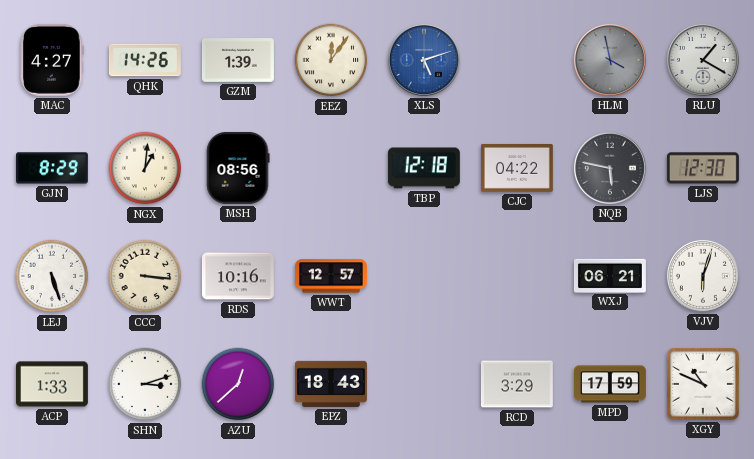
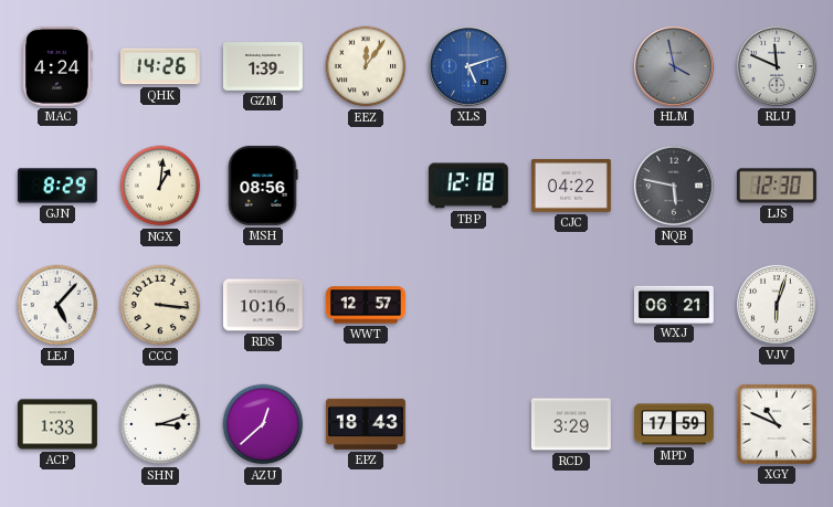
MAC: 4:27 -> 4:24
RLU: 1:20 -> 11:49
LEJ: 5:27 -> 5:07
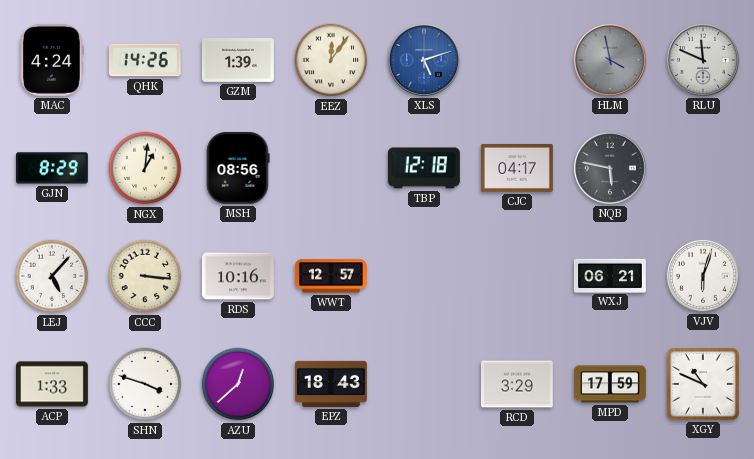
CJC: 04:22 -> 04:17
LJS: 12:30 -> none
SHN: 3:12 -> 3:48
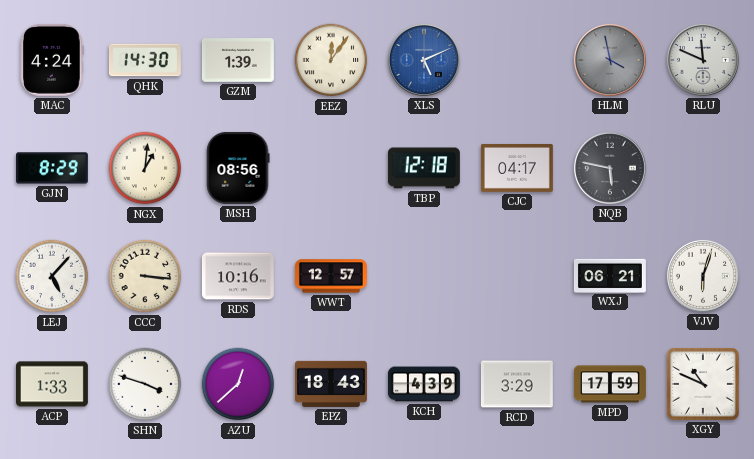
QHK: 14:26 -> 14:30
XLS: 5:12 -> 5:11
KCH: none -> 4:39
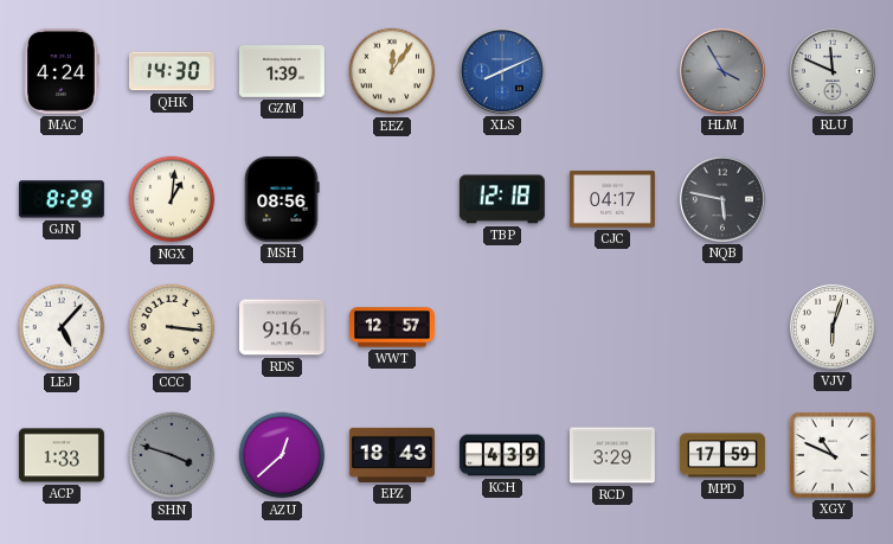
XLS: 5:11 -> 8:11
HLM: 3:58 -> 3:55
RDS: 10:16 -> 9:16
WXJ: 06:21 -> none
SHN dial: white -> grey
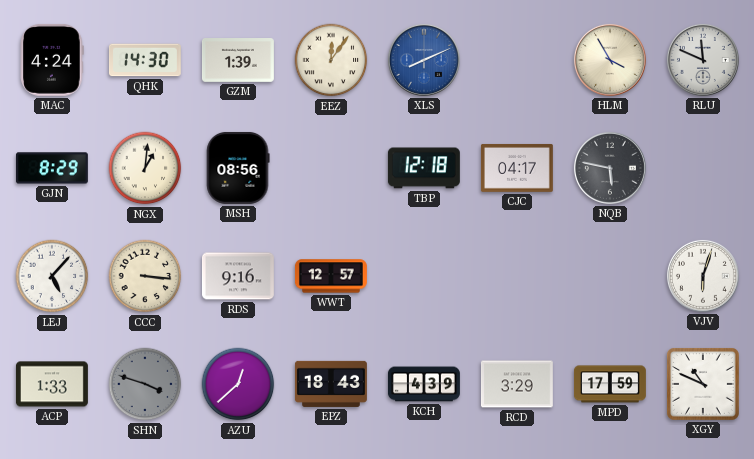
HLM dial: grey -> cream
